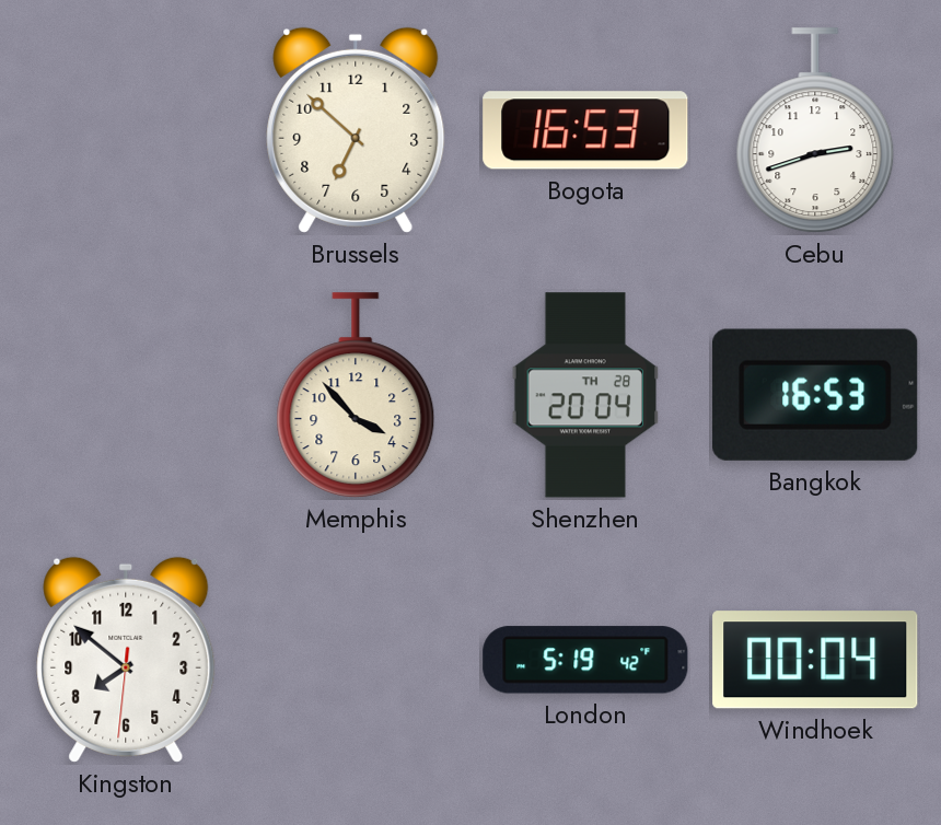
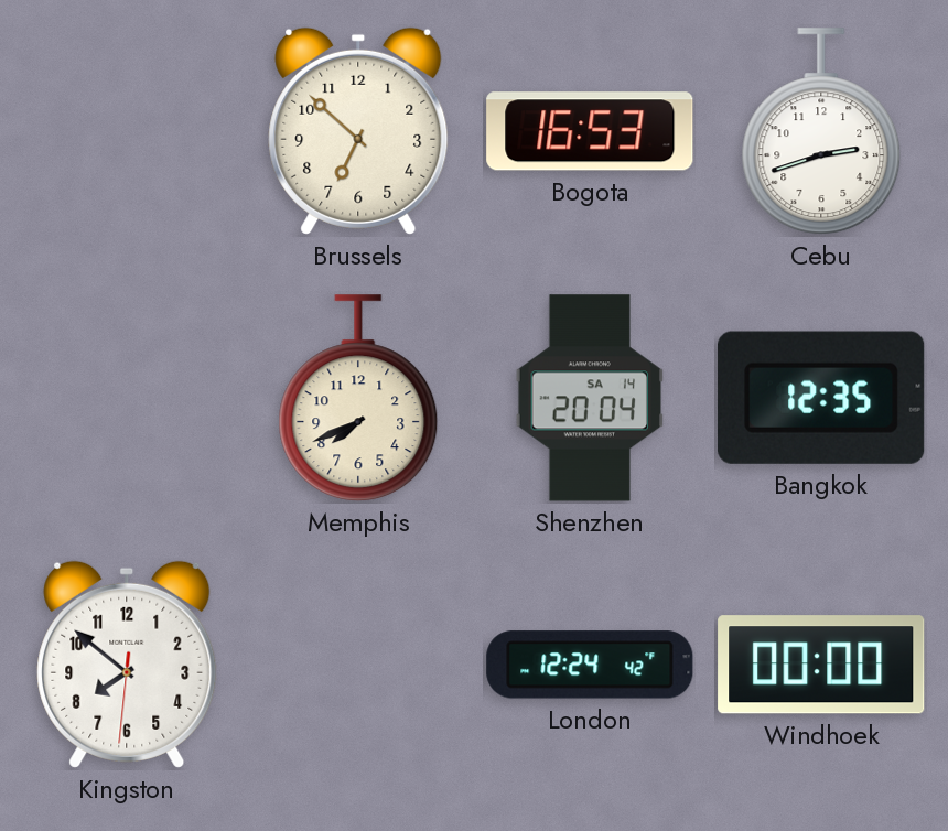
Memphis: 3:53 -> 7:41
Shenzhen date: TH 28 -> SA 14
Bangkok: 16:53 -> 12:35
London: 5:19 -> 12:24
Windhoek: 00:04 -> 00:00
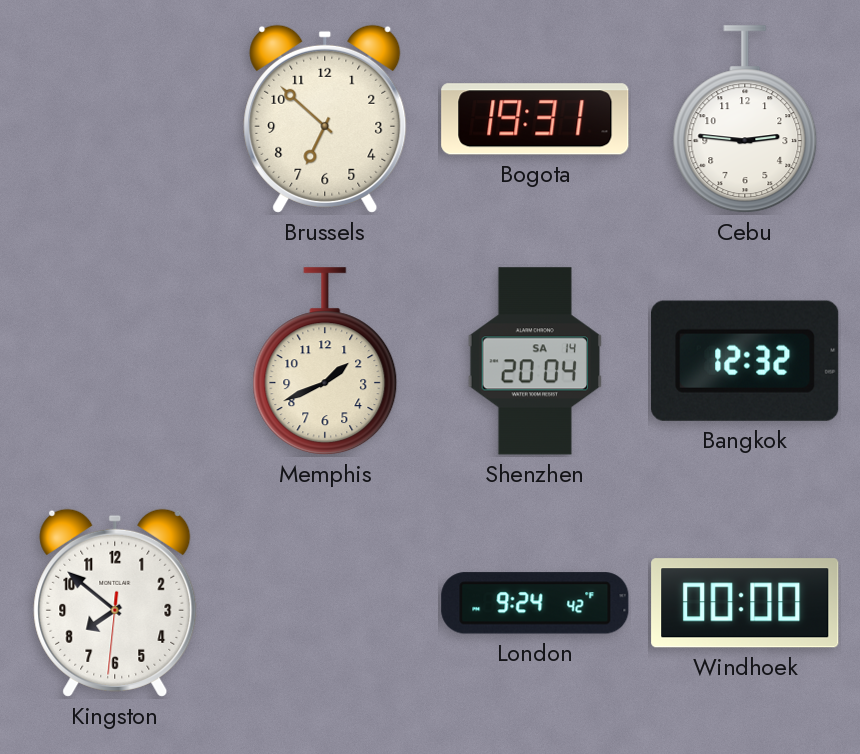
Bogota: 16:53 -> 19:31
Cebu: 2:42 -> 2:46
Memphis: 7:41 -> 1:41
Bangkok: 12:35 -> 12:32
London: 12:24 -> 9:24
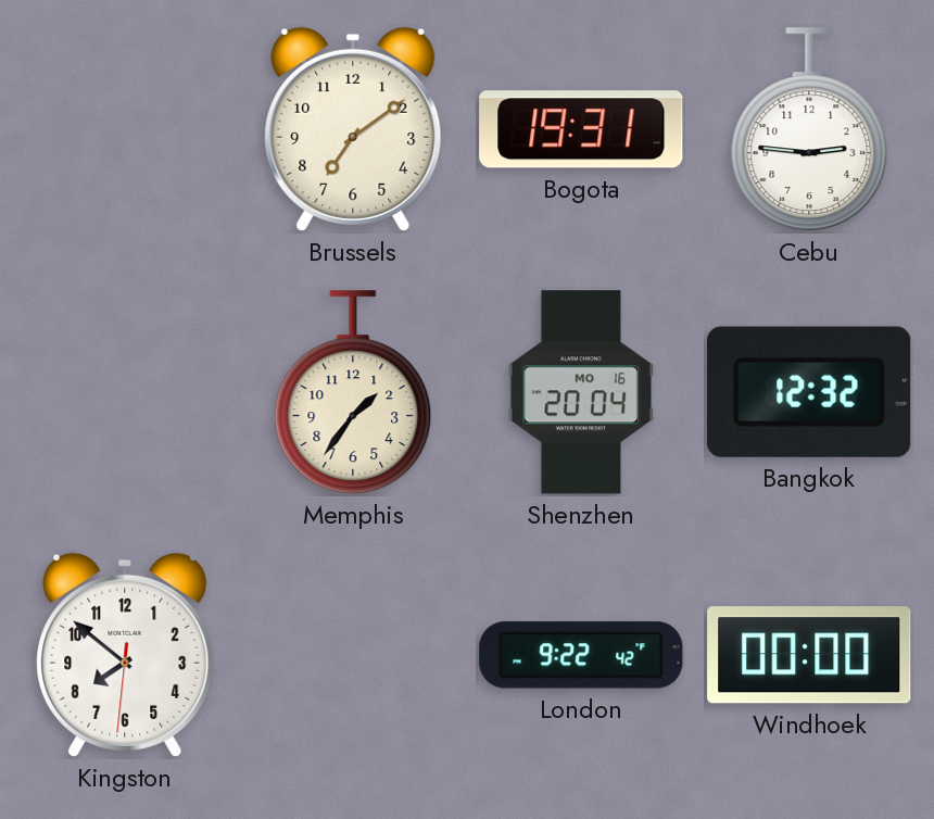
Brussels: 6:52 -> 7:09
Memphis: 1:41 -> 1:36
Shenzhen date: SA 14 -> MO 16
London: 9:24 -> 9:22
